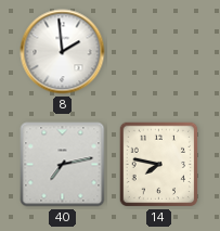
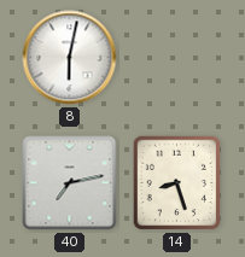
8: 1:59 -> 6:02
14: 7:47 -> 8:27
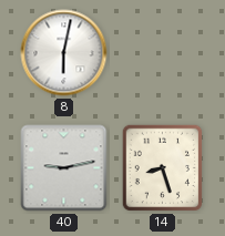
40: 7:13 -> 9:13
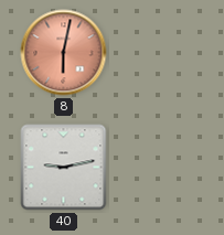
8 dial: white -> salmon
14: 8:27 -> none
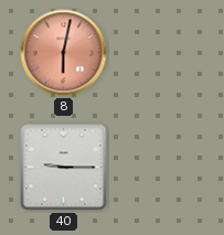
40: 9:13 -> 9:15
